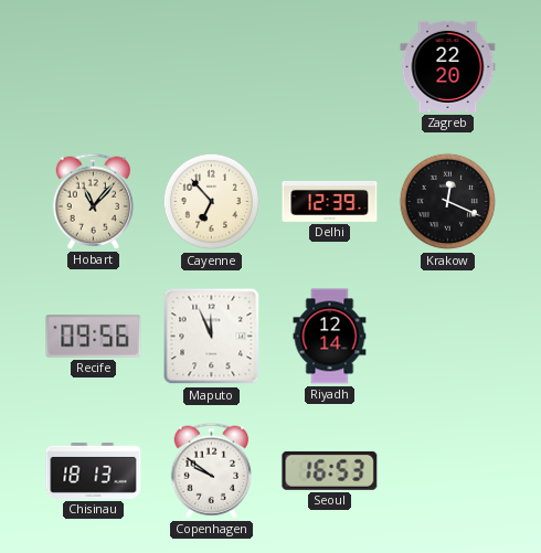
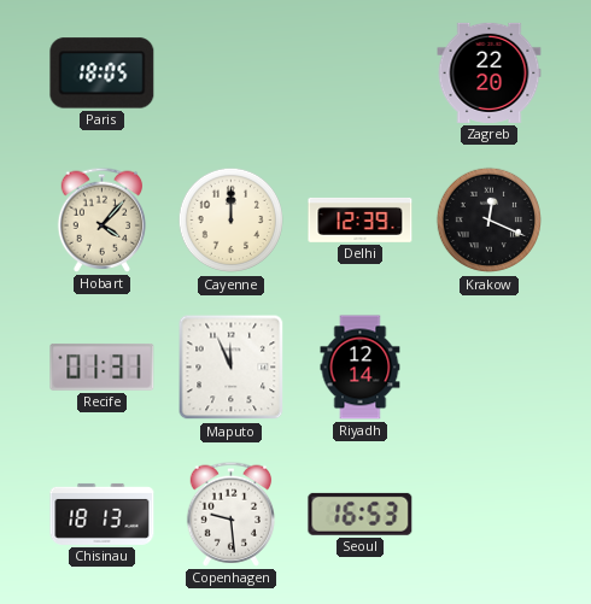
Paris: none -> 18:05
Hobart: 11:07 -> 4:07
Cayenne: 6:53 -> 12:00
Recife: 09:56 -> 01:31
Copenhagen: 9:51 -> 9:29
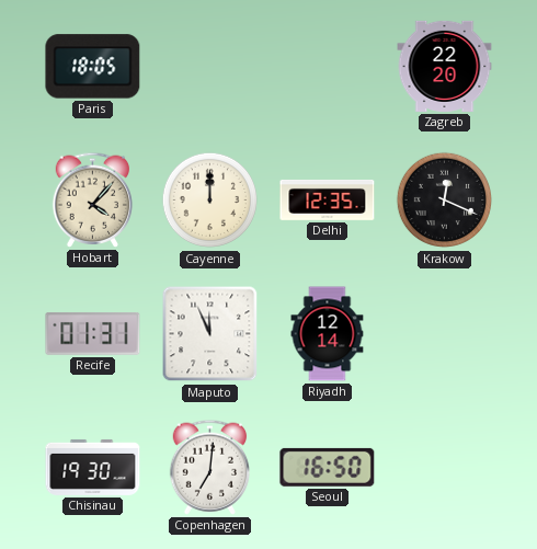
Delhi: 12:39 -> 12:35
Chisinau: 18:13 -> 19:30
Copenhagen: 9:29 -> 7:01
Seoul: 16:53 -> 16:50
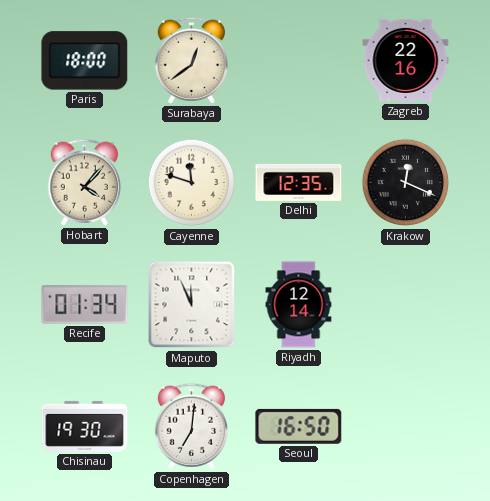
Paris: 18:05 -> 18:00
Surabaya: none -> 12:39
Zagreb: 22:20 -> 22:16
Cayenne: 12:00 -> 11:48
Recife: 01:31 -> 01:34
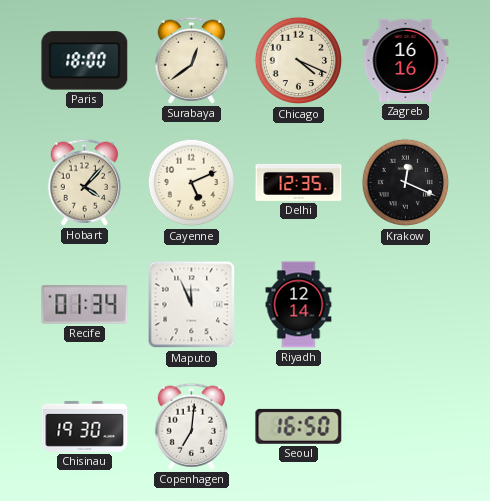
Chicago: none -> 4:19
Zagreb: 22:16 -> 16:16
Cayenne: 11:48 -> 5:11
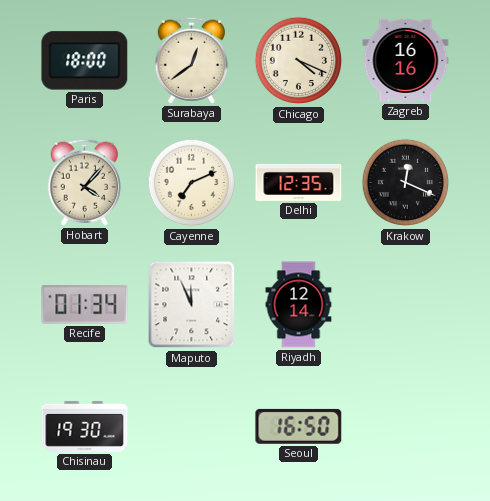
Cayenne: 5:11 -> 7:11
Copenhagen: 7:01 -> none
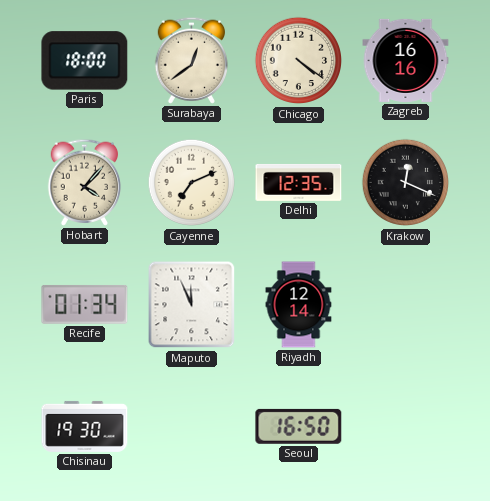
Chicago: 4:19 -> 4:21
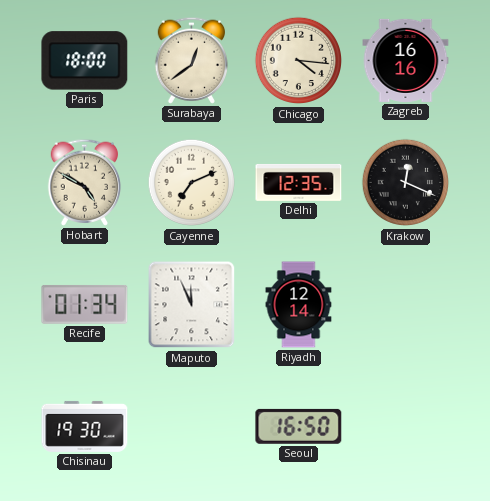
Chicago: 4:21 -> 4:16
Hobart: 4:07 -> 4:50
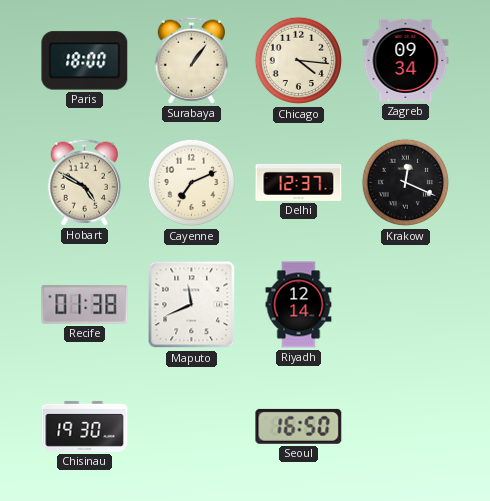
Surabaya: 12:39 -> 1:06
Zagreb: 16:16 -> 09:34
Delhi: 12:35 -> 12:37
Recife: 01:34 -> 01:38
Maputo: 11:56 -> 11:41
